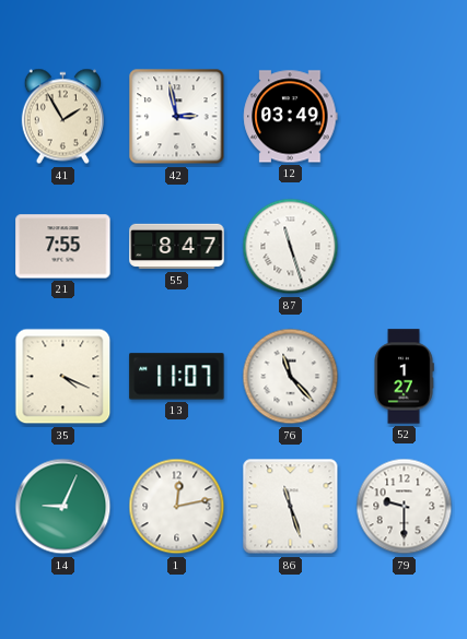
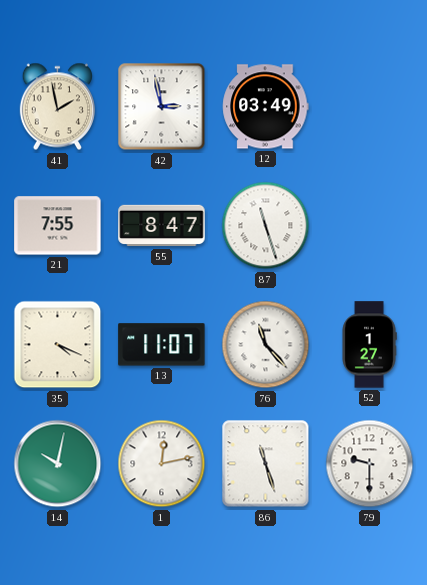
41: 1:55 -> 1:58
14: 9:04 -> 10:02
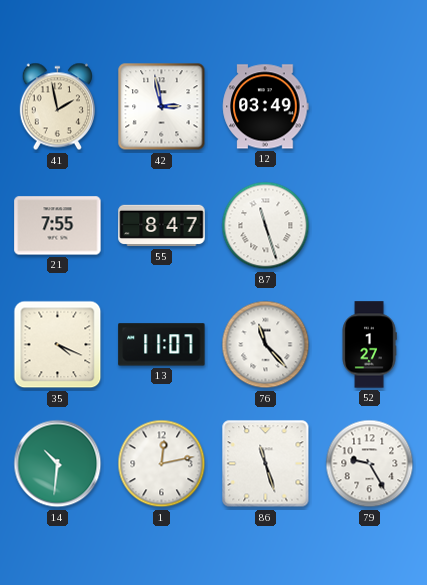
14: 10:02 -> 10:31
79: 9:30 -> 9:25
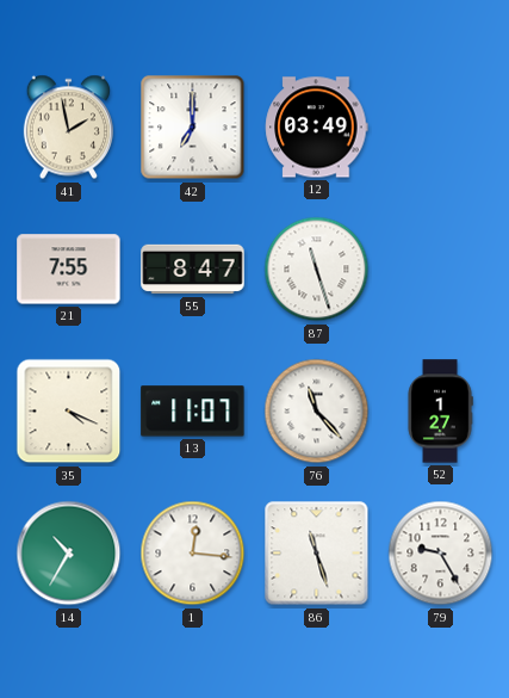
42: 2:58 -> 7:00
14: 10:31 -> 10:35
1: 12:13 -> 12:16
